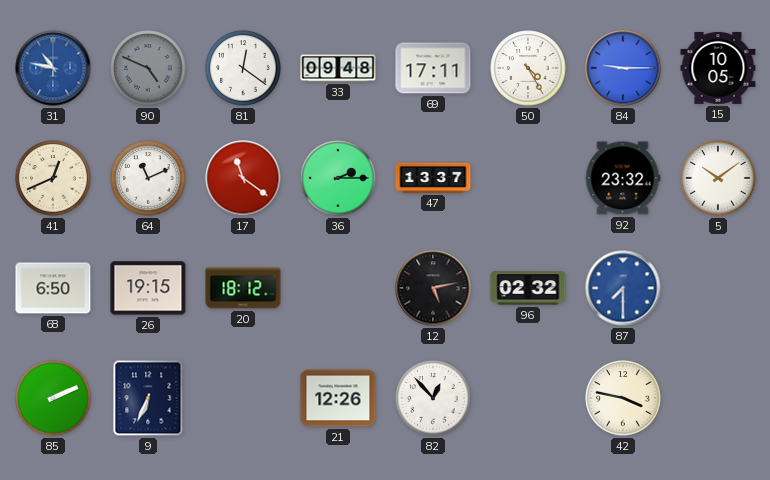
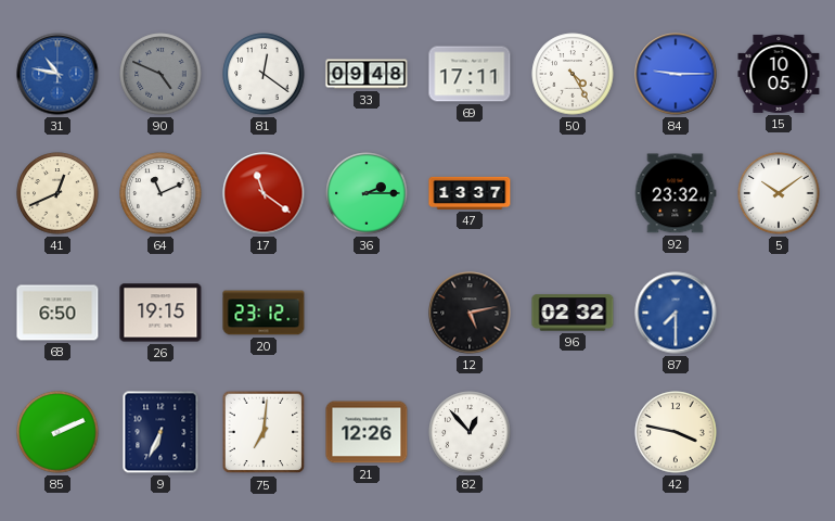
20: 18:12 -> 23:12
75: none -> 7:01
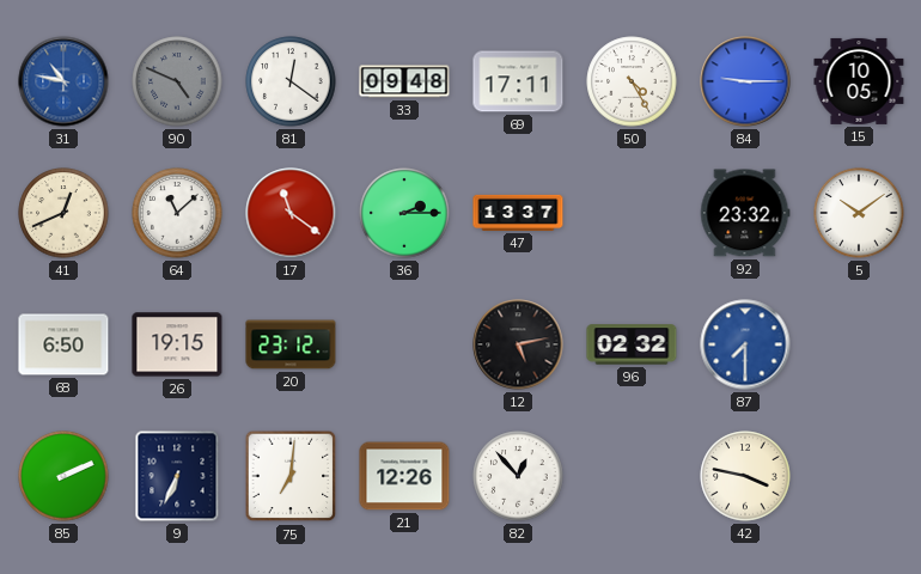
64: 11:11 -> 11:08
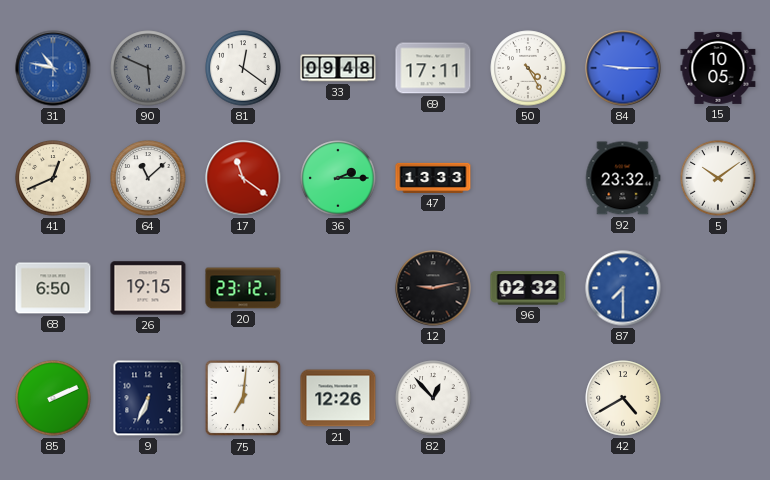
90: 4:49 -> 5:49
47: 13:37 -> 13:33
12: 5:13 -> 9:13
42: 3:47 -> 4:40
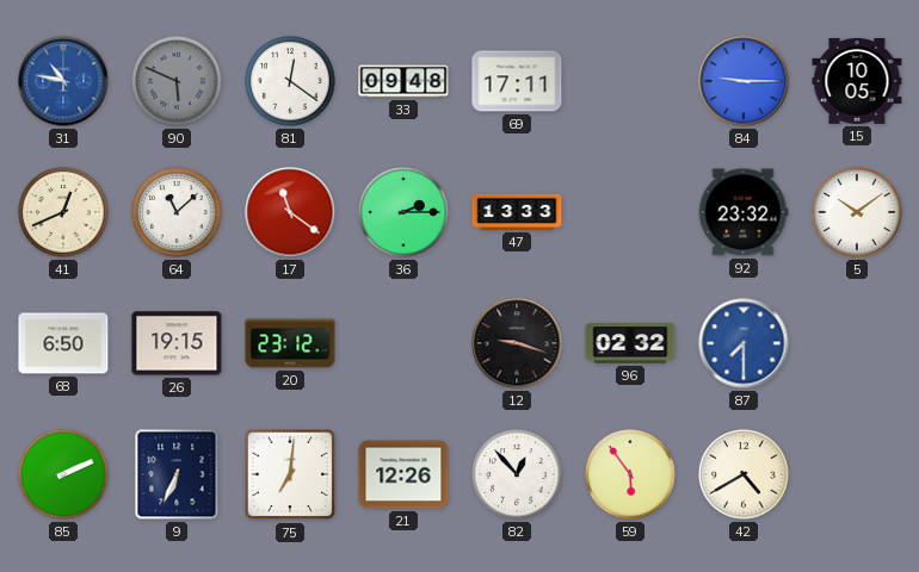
50: 4:25 -> none
12: 9:13 -> 9:18
59: none -> 5:54
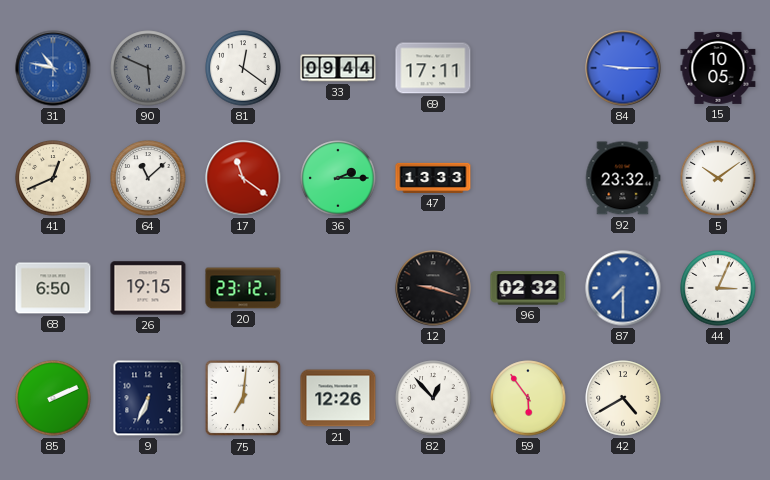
33: 09:48 -> 09:44
44: none -> 3:04
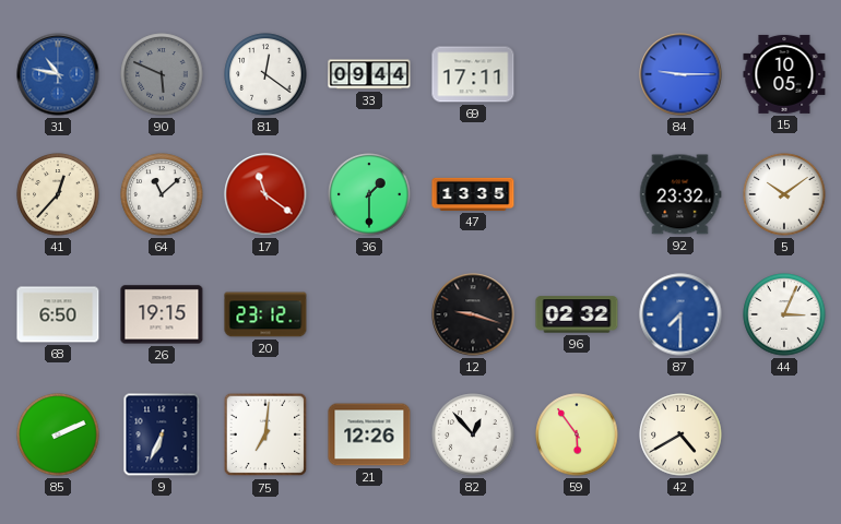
41: 12:41 -> 12:37
36: 2:15 -> 1:30
47: 13:33 -> 13:35
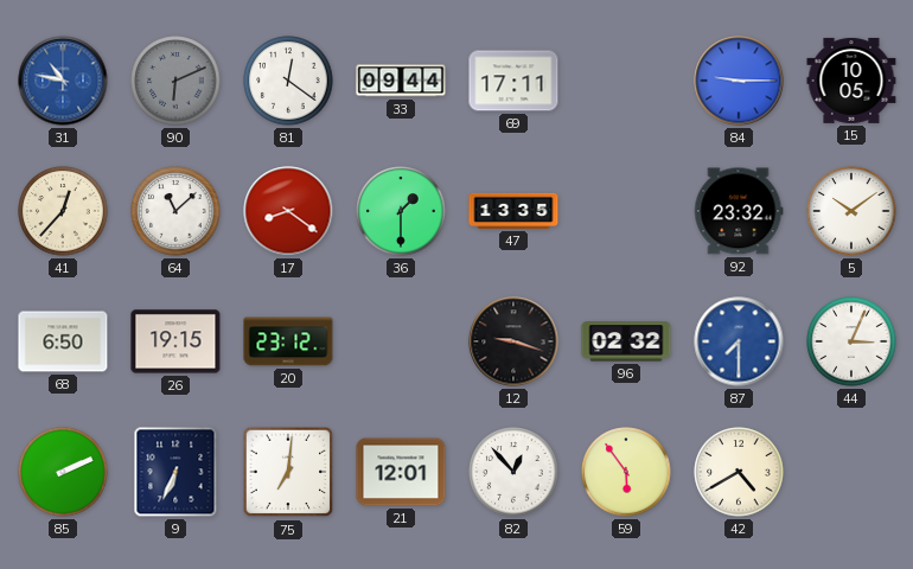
90: 5:49 -> 6:11
17: 11:21 -> 8:21
21: 12:26 -> 12:01
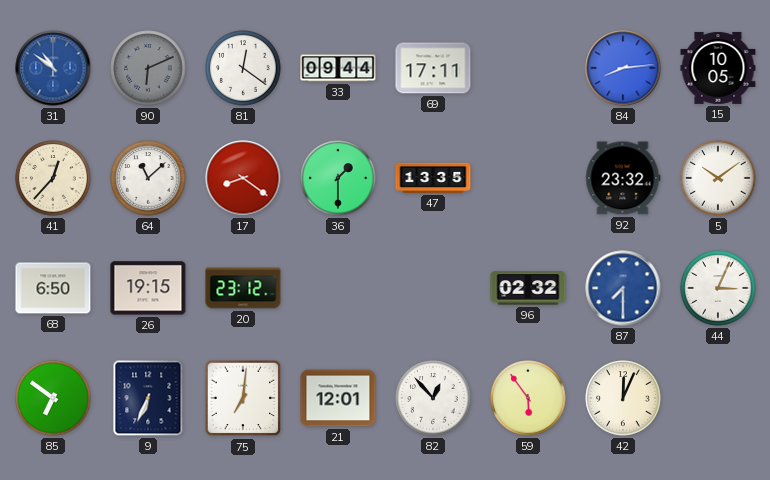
31: 10:47 -> 10:51
84: 9:15 -> 8:14
12: 9:18 -> none
85: 2:11 -> 6:51
42: 4:40 -> 12:04
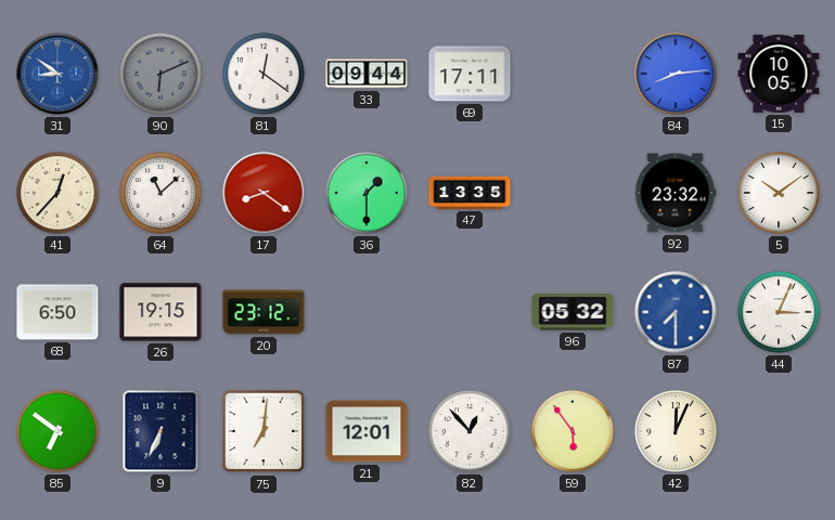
31: 10:51 -> 8:51
96: 02:32 -> 05:32
